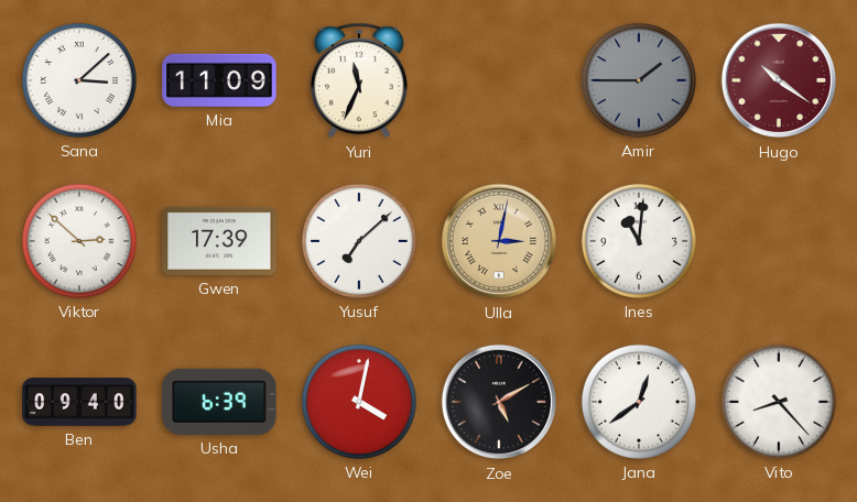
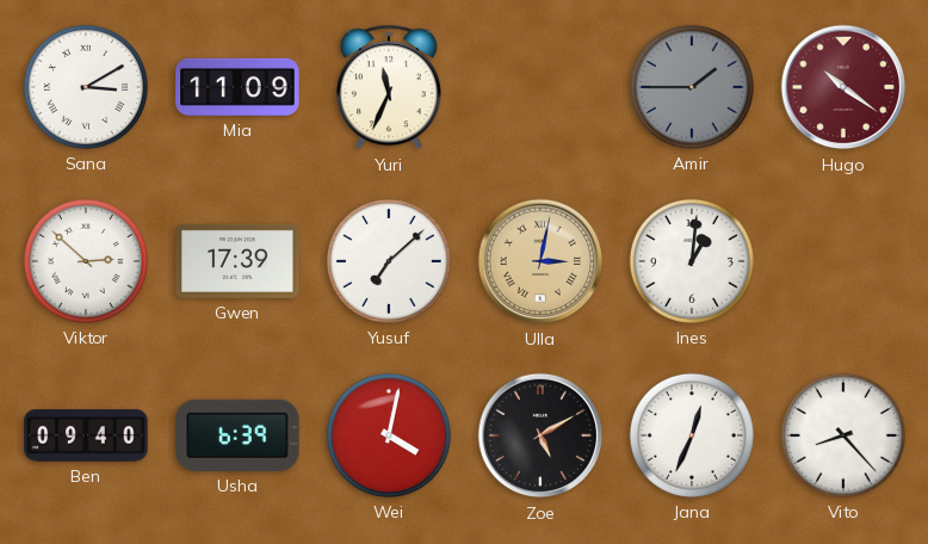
Sana: 3:08 -> 3:10
Ines: 11:01 -> 1:01
Jana: 12:39 -> 12:34
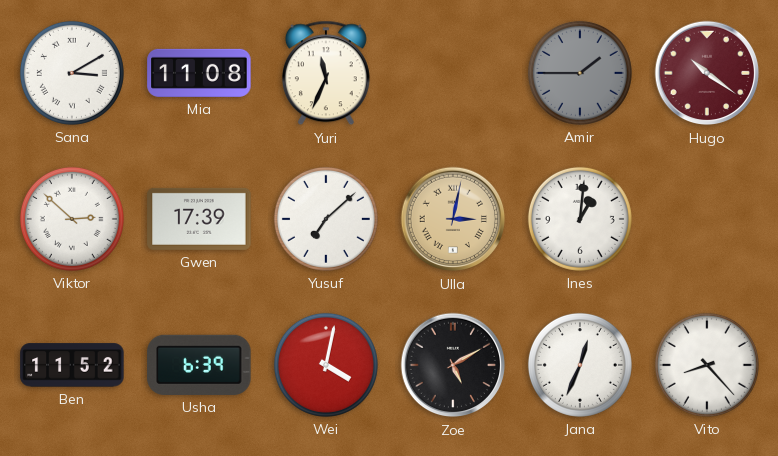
Mia: 11:09 -> 11:08
Ben: 09:40 -> 11:52
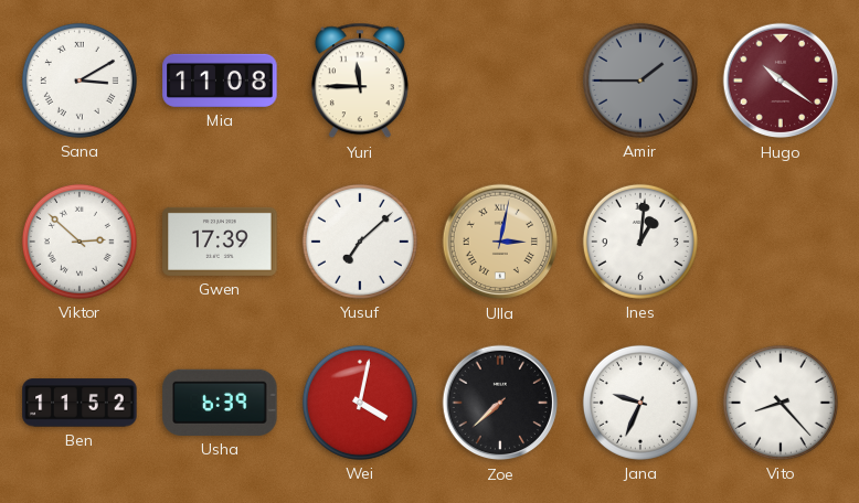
Yuri: 11:34 -> 11:45
Zoe: 5:10 -> 7:38
Jana: 12:34 -> 9:34
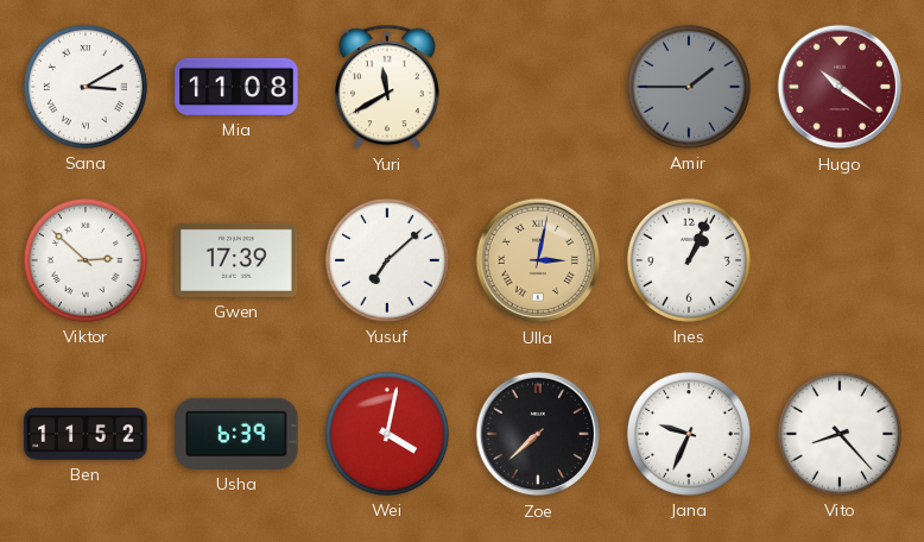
Yuri: 11:45 -> 11:40
Ines: 1:01 -> 1:04
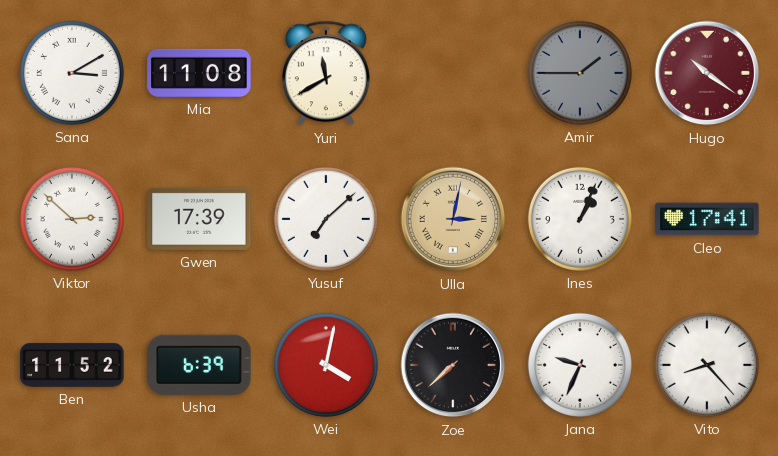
Cleo: none -> 17:41
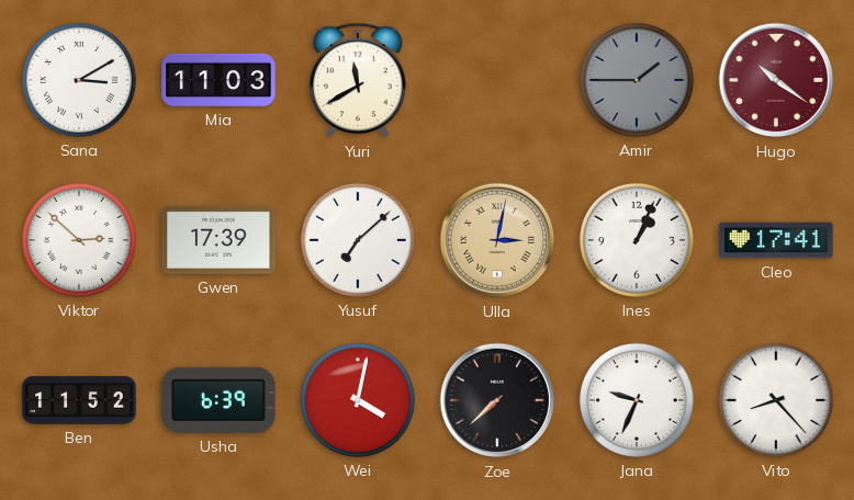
Mia: 11:08 -> 11:03
